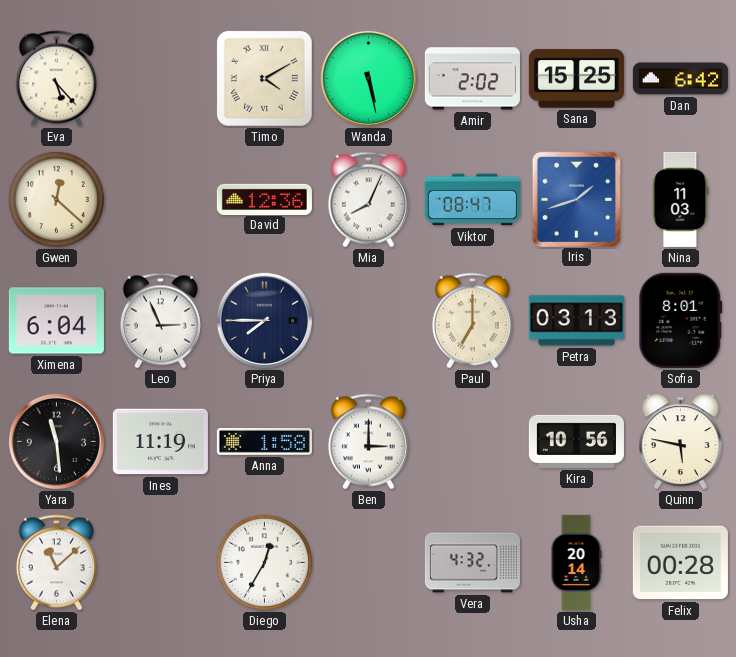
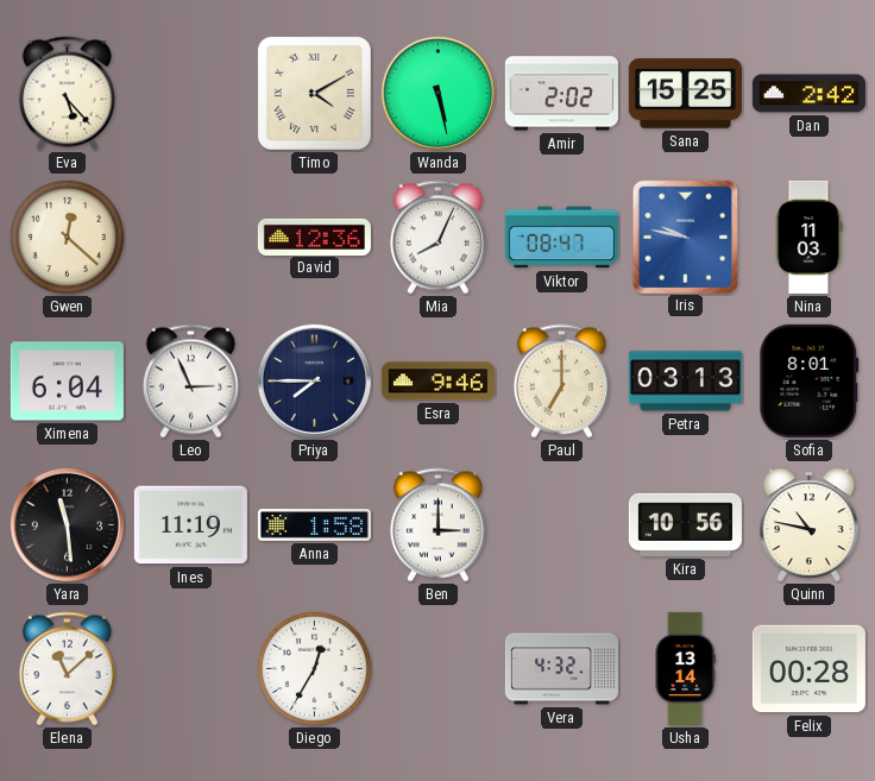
Dan: 6:42 -> 2:42
Iris: 1:42 -> 9:47
Esra: none -> 9:46
Quinn: 5:47 -> 10:47
Usha: 20:14 -> 13:14
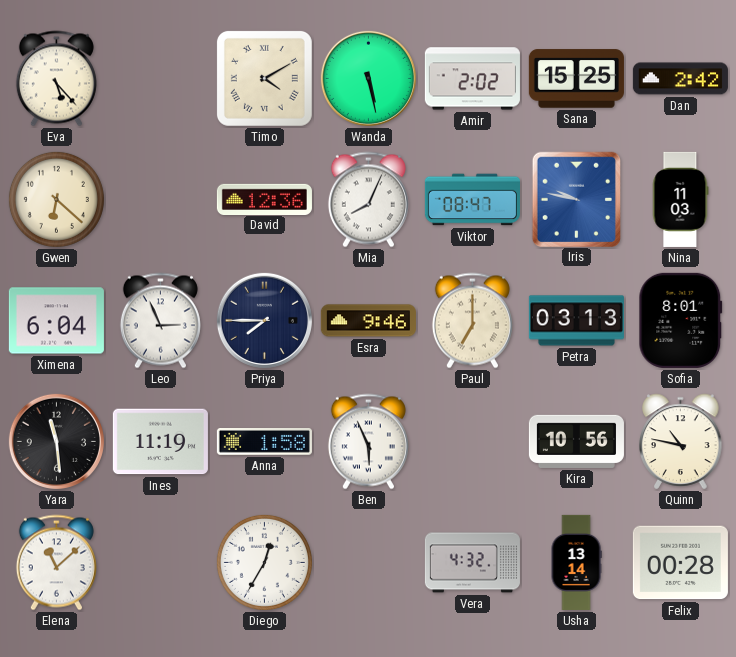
Gwen: 12:22 -> 6:22
Ben: 3:00 -> 5:56
